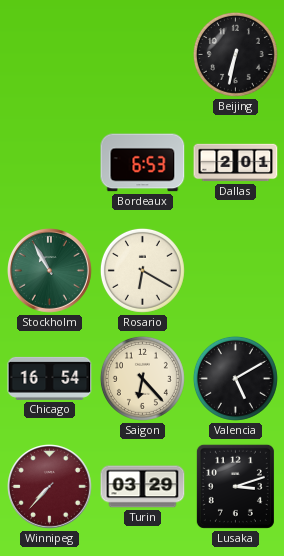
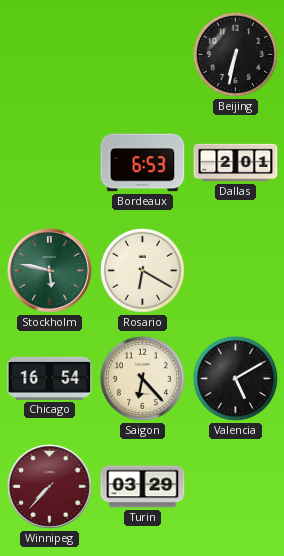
Stockholm: 10:55 -> 5:47
Lusaka: 3:12 -> none
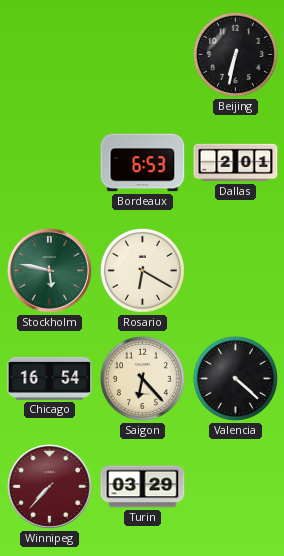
Valencia: 5:10 -> 4:22
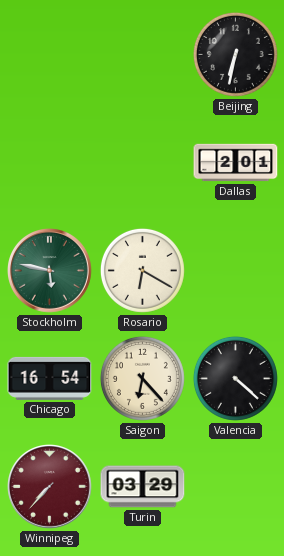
Bordeaux: 6:53 -> none
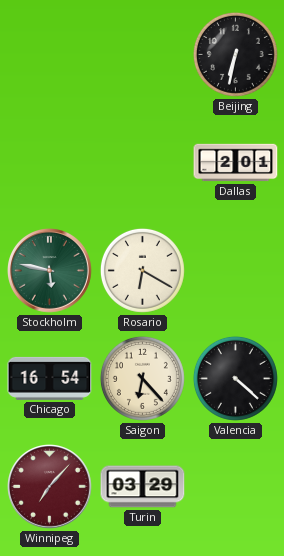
Winnipeg: 7:37 -> 7:07
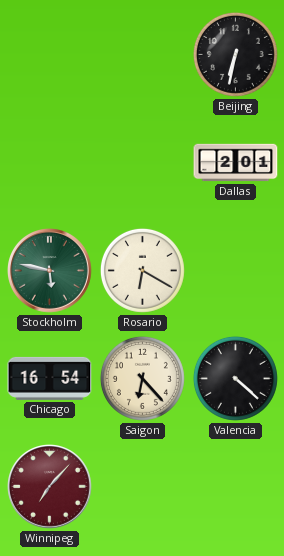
Turin: 03:29 -> none
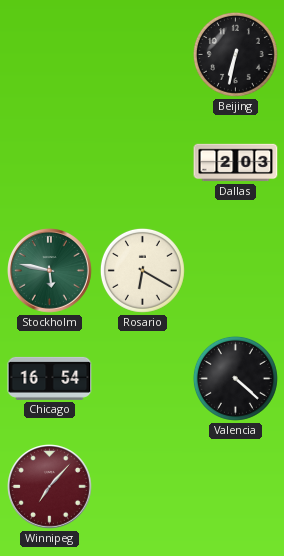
Dallas: 2:01 -> 2:03
Saigon: 6:23 -> none
